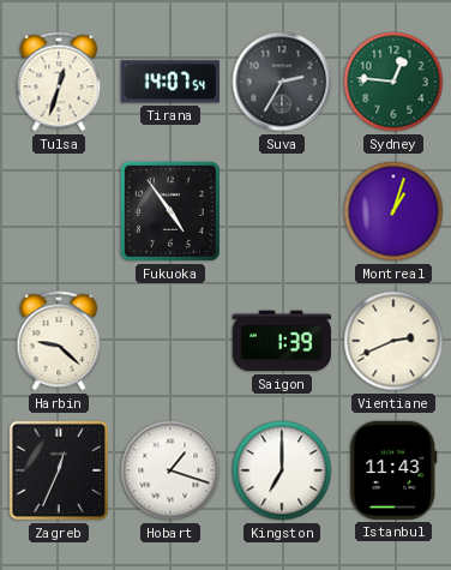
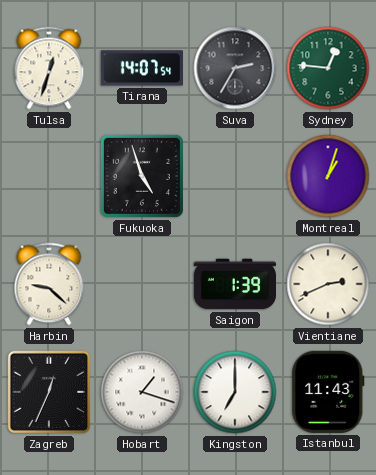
Fukuoka: 4:54 -> 4:57
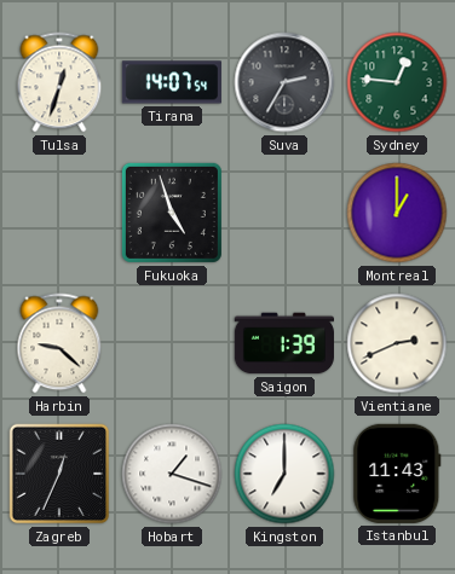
Montreal: 1:03 -> 1:00
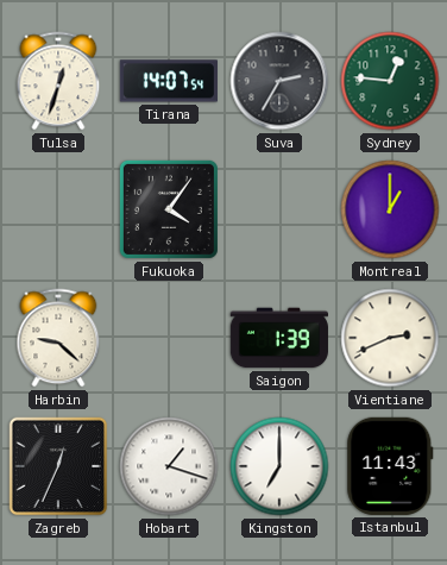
Fukuoka: 4:57 -> 4:06
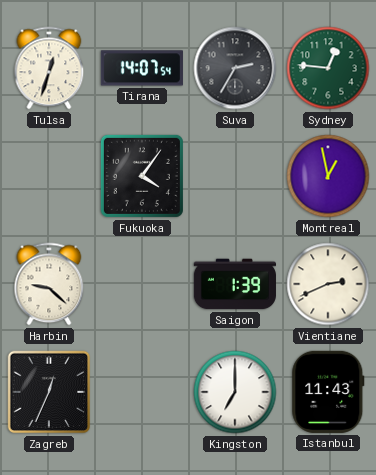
Montreal: 1:00 -> 12:58
Hobart: 1:18 -> none
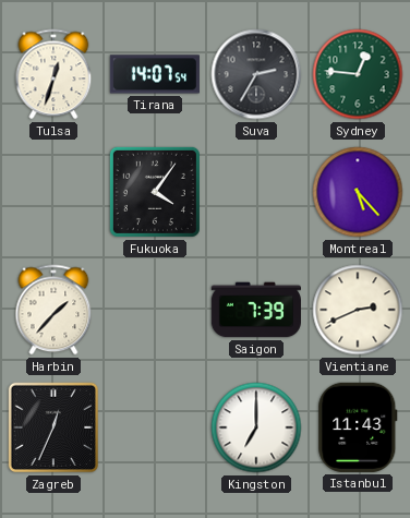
Montreal: 12:58 -> 5:23
Harbin: 9:22 -> 1:37
Saigon: 1:39 -> 7:39
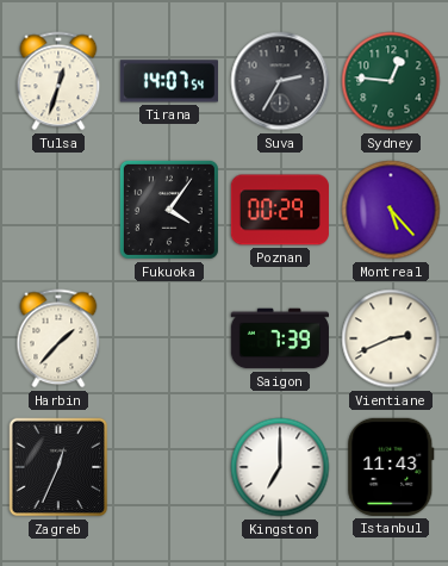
Poznan: none -> 00:29
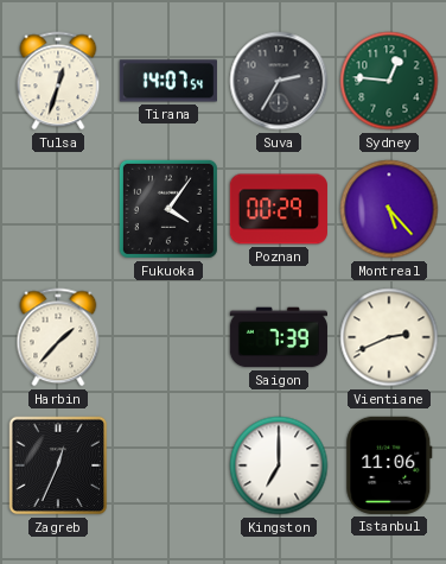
Istanbul: 11:43 -> 11:06
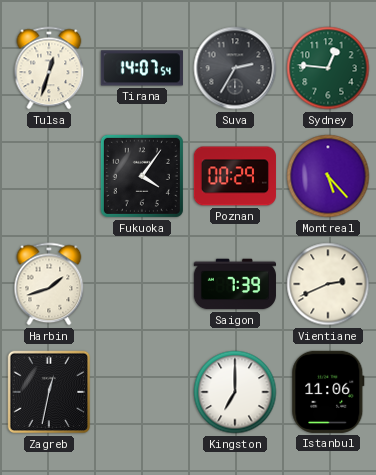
Harbin: 1:37 -> 1:42
Zagreb: 12:34 -> 12:32
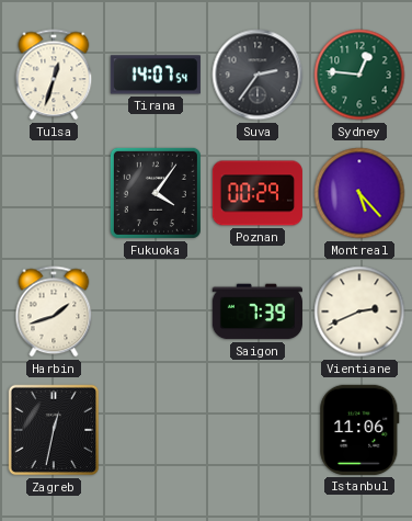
Suva: 2:35 -> 2:36
Kingston: 7:00 -> none
